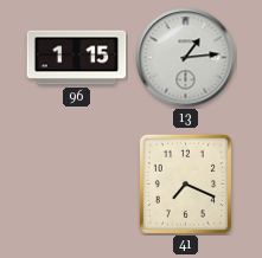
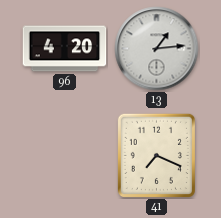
96: 1:15 -> 4:20
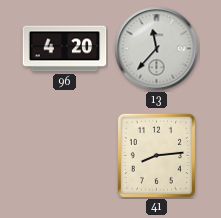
13: 1:14 -> 11:37
41: 7:19 -> 8:14
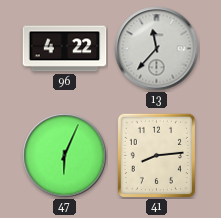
96: 4:20 -> 4:22
47: none -> 6:04
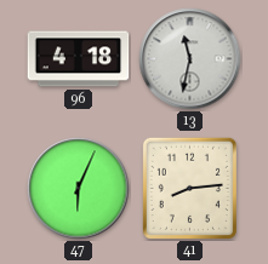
96: 4:22 -> 4:18
13: 11:37 -> 11:32
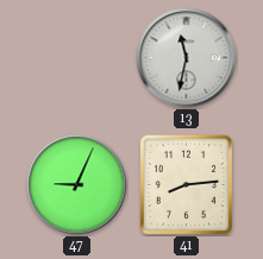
96: 4:18 -> none
47: 6:04 -> 9:04
